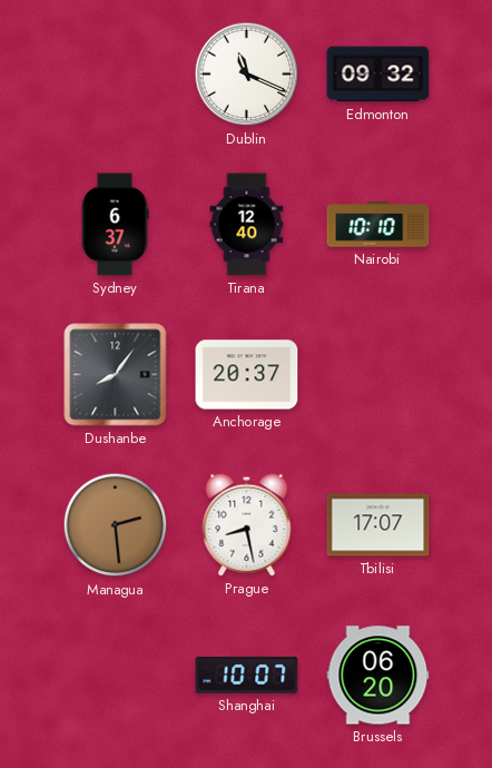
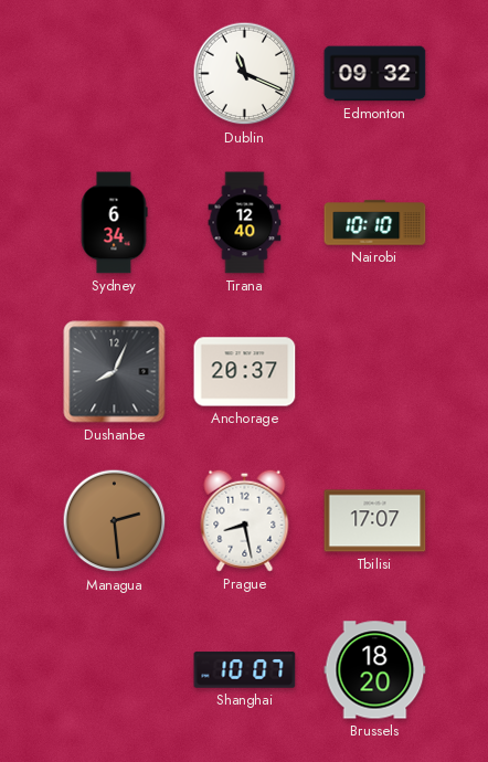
Sydney: 6:37 -> 6:34
Dushanbe: 8:06 -> 8:04
Brussels: 06:20 -> 18:20
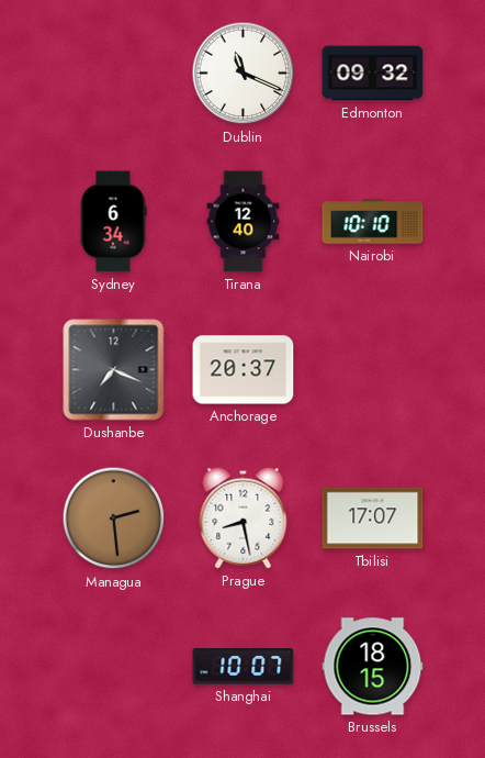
Dushanbe: 8:04 -> 7:19
Brussels: 18:20 -> 18:15
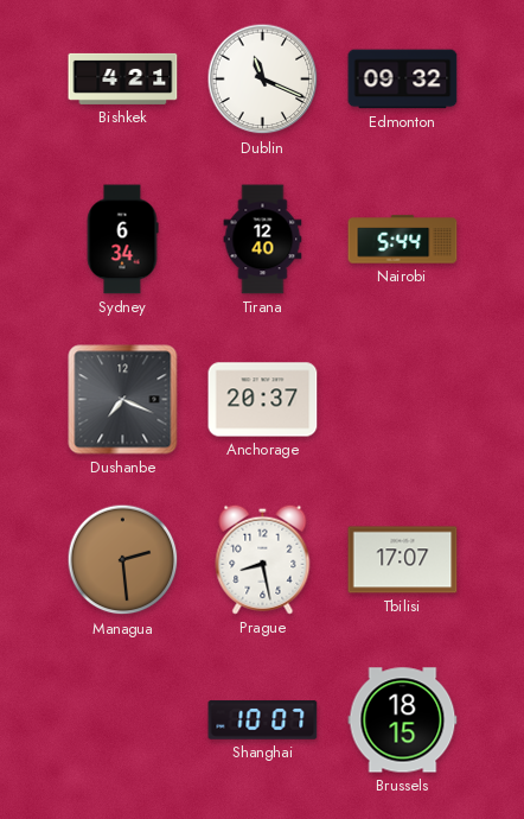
Bishkek: none -> 4:21
Nairobi: 10:10 -> 5:44
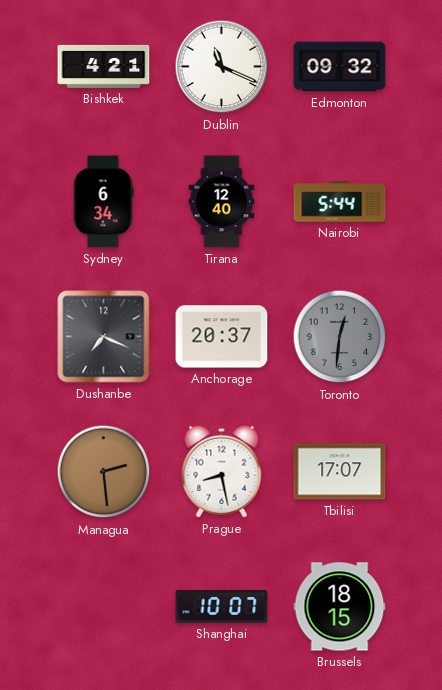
Toronto: none -> 12:31
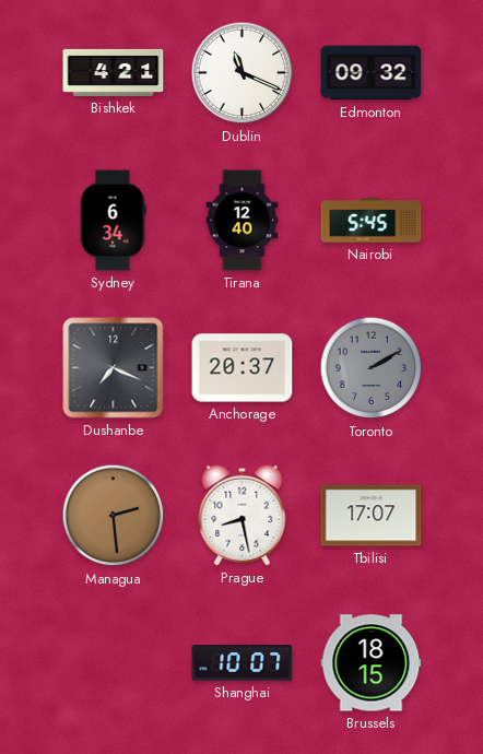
Nairobi: 5:44 -> 5:45
Toronto: 12:31 -> 2:10
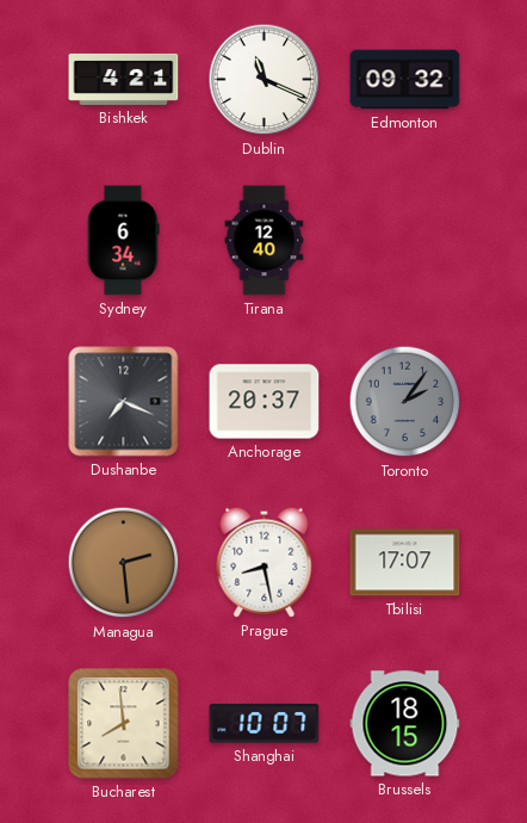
Nairobi: 5:45 -> none
Toronto: 2:10 -> 2:06
Bucharest: none -> 7:59
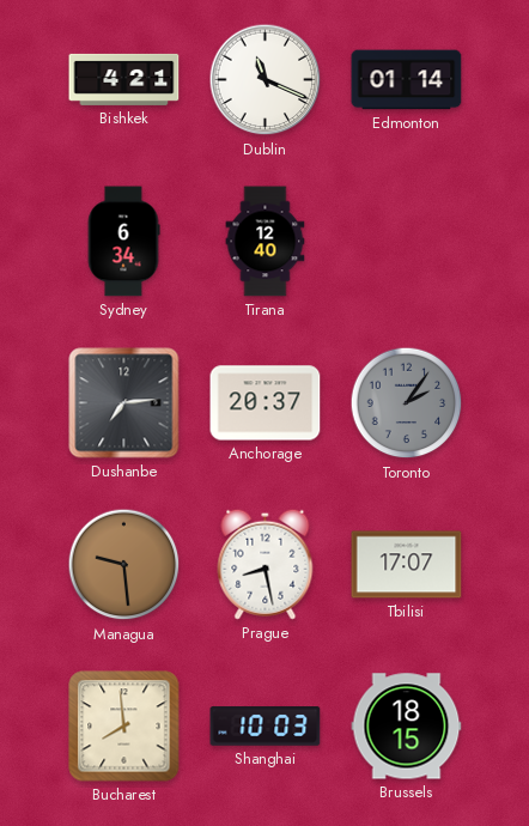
Edmonton: 09:32 -> 01:14
Dushanbe: 7:19 -> 7:14
Managua: 2:29 -> 9:29
Shanghai: 10:07 -> 10:03
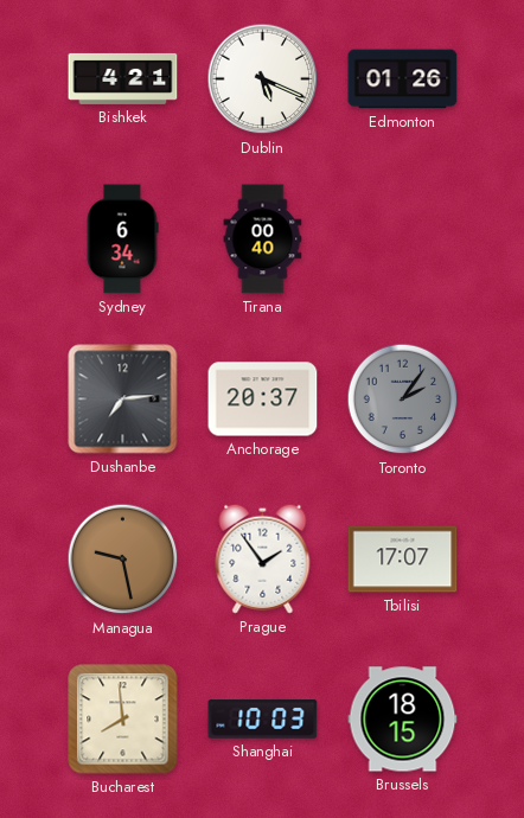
Dublin: 11:19 -> 5:19
Edmonton: 01:14 -> 01:26
Tirana: 12:40 -> 00:40
Managua: 9:29 -> 9:28
Prague: 8:28 -> 1:54
